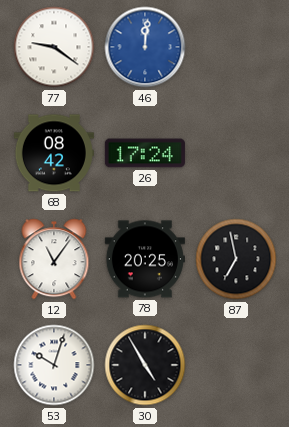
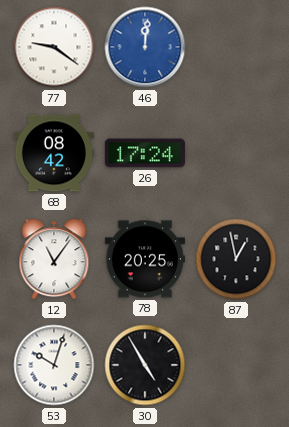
87: 6:58 -> 12:58
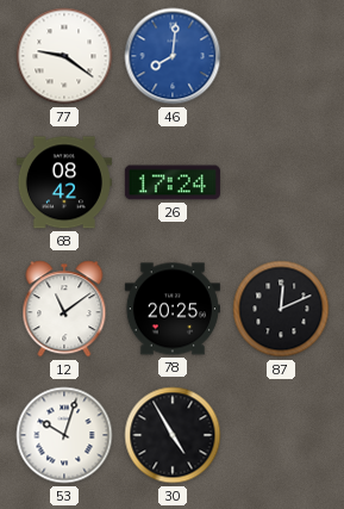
46: 12:01 -> 8:01
12: 11:06 -> 11:09
87: 12:58 -> 12:11
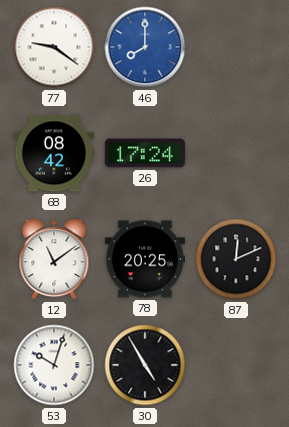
46: 8:01 -> 8:00
